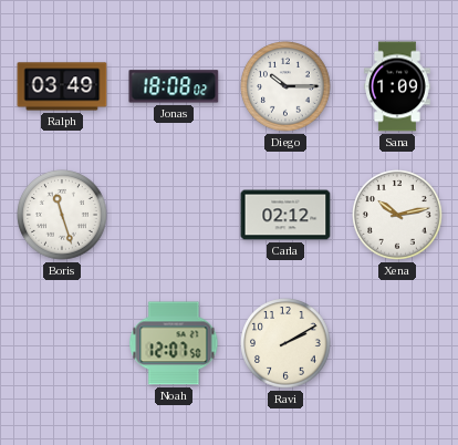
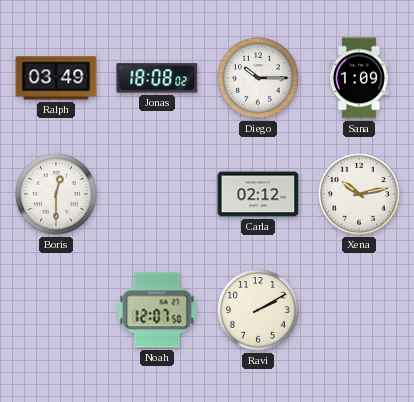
Boris: 11:27 -> 12:30
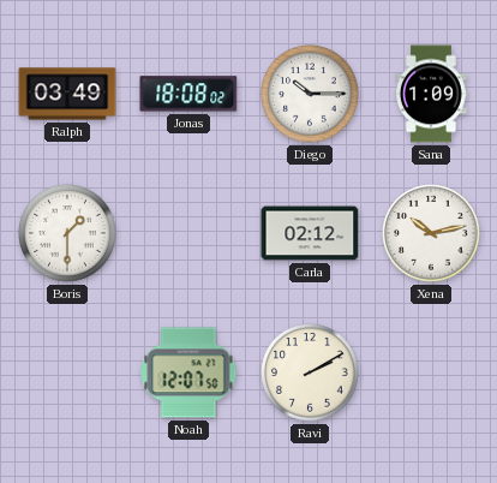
Boris: 12:30 -> 1:30
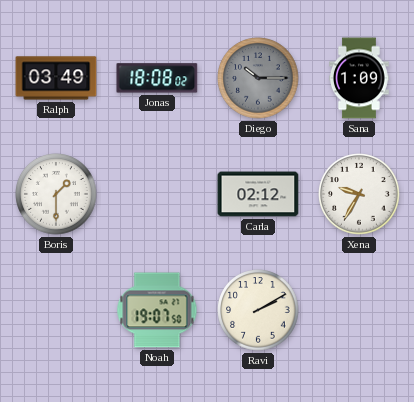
Diego dial: white -> grey
Xena: 10:13 -> 9:35
Noah: 12:07 -> 19:07
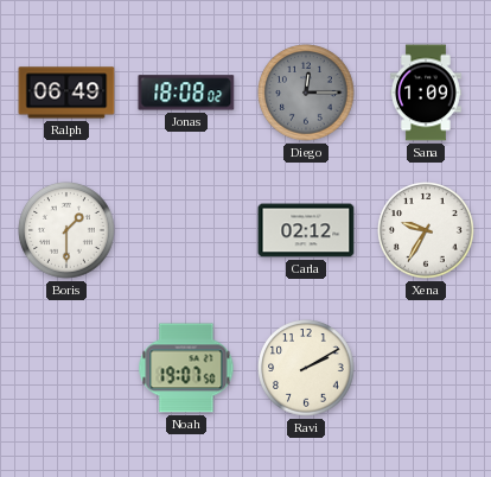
Ralph: 03:49 -> 06:49
Diego: 10:15 -> 12:15
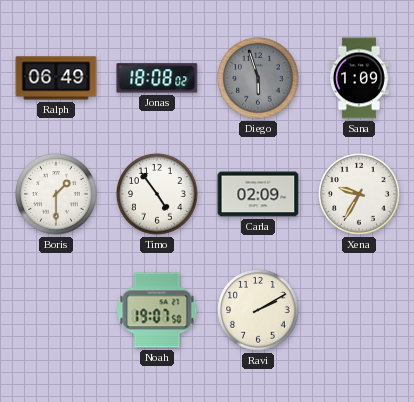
Diego: 12:15 -> 5:57
Timo: none -> 4:54
Carla: 02:12 -> 02:09
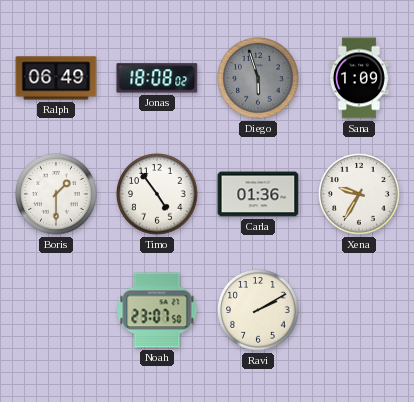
Carla: 02:09 -> 01:36
Noah: 19:07 -> 23:07
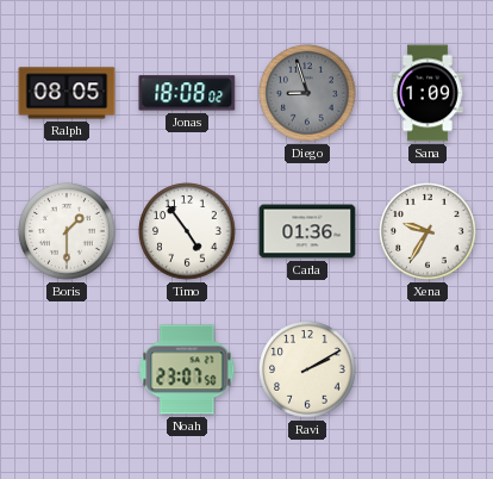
Ralph: 06:49 -> 08:05
Diego: 5:57 -> 8:57
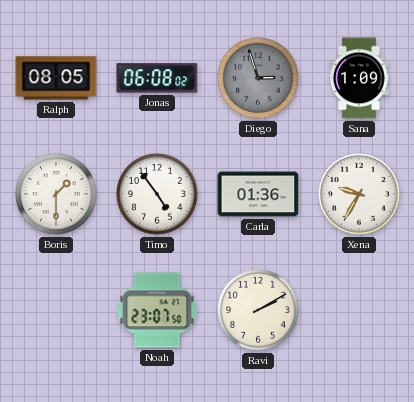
Jonas: 18:08 -> 06:08
Diego: 8:57 -> 2:57
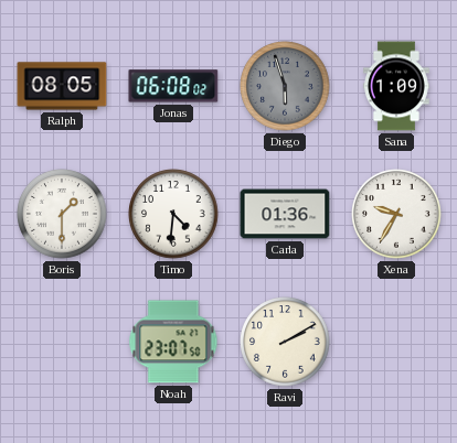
Diego: 2:57 -> 5:57
Timo: 4:54 -> 4:31
